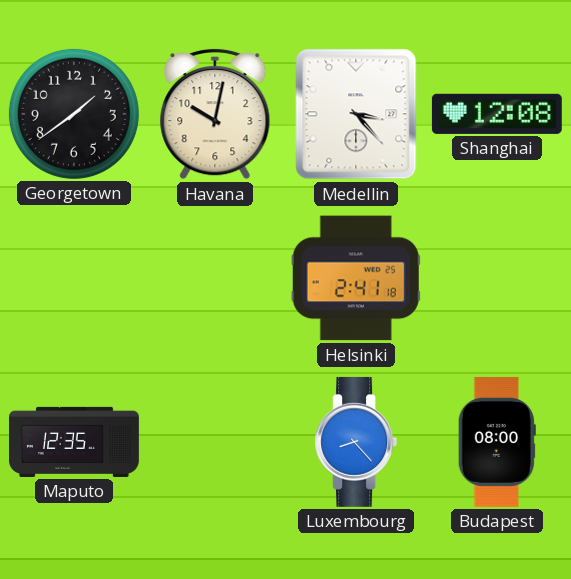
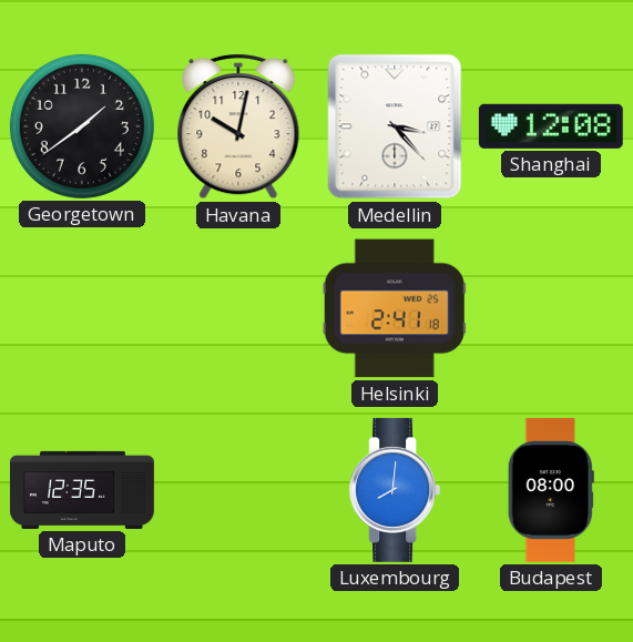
Luxembourg: 8:23 -> 8:01
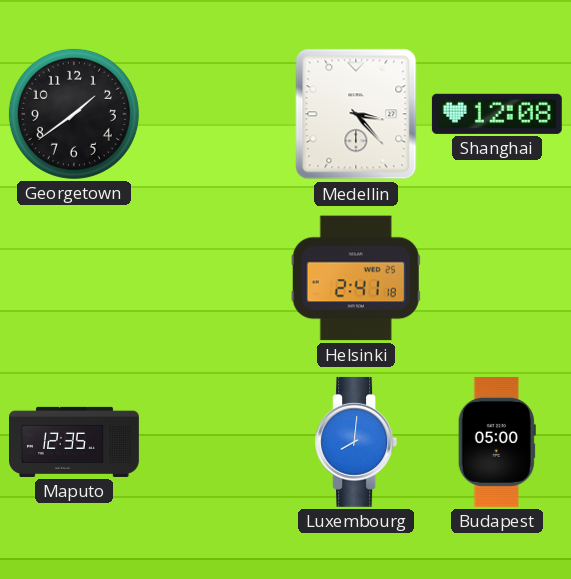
Havana: 10:02 -> none
Budapest: 08:00 -> 05:00
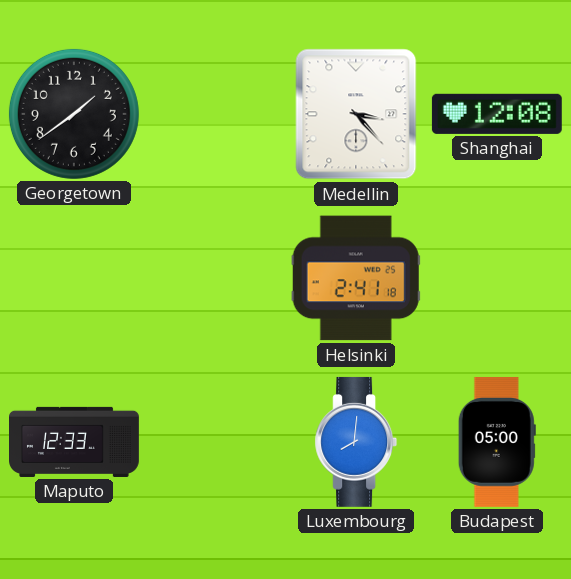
Maputo: 12:35 -> 12:33
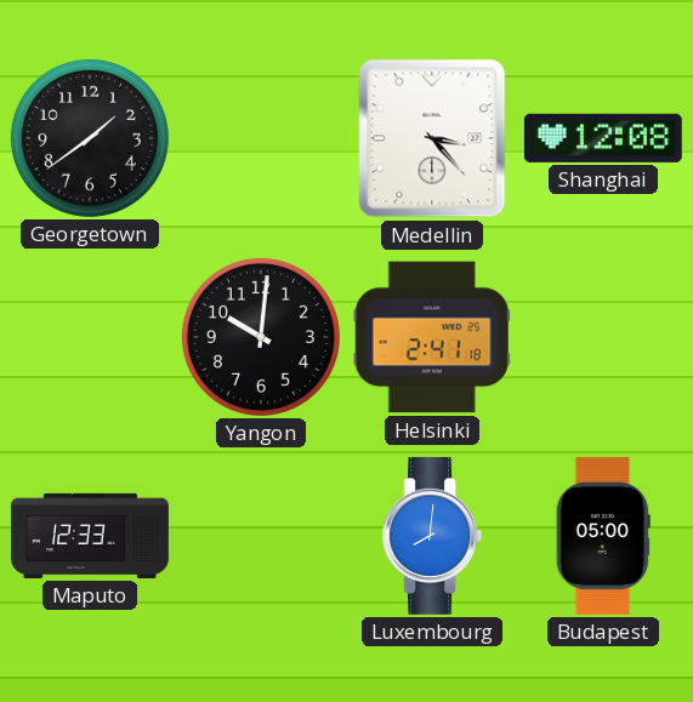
Yangon: none -> 10:01
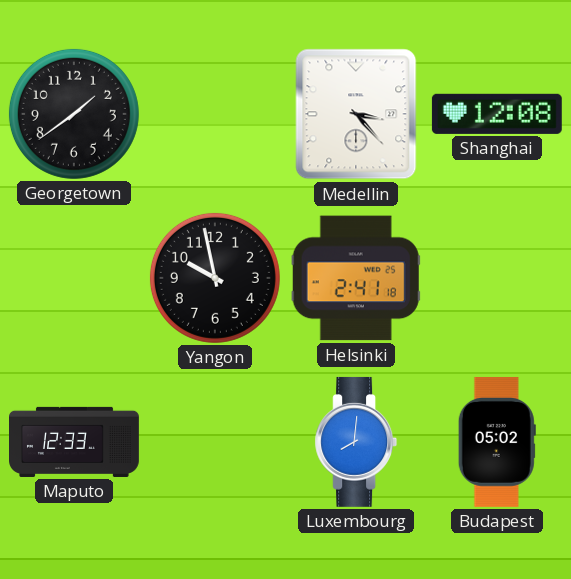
Yangon: 10:01 -> 9:58
Budapest: 05:00 -> 05:02
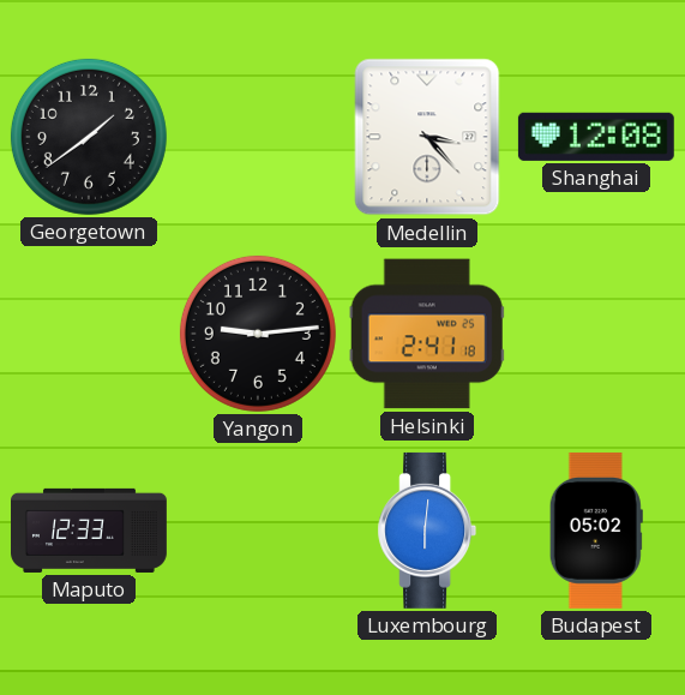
Yangon: 9:58 -> 9:14
Luxembourg: 8:01 -> 6:01
